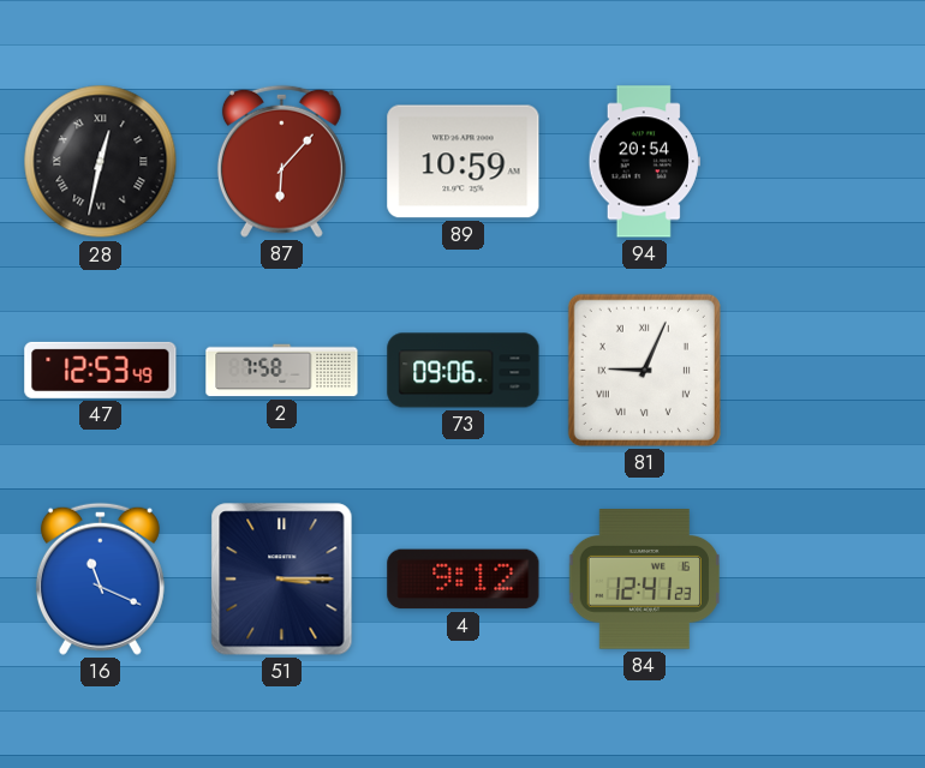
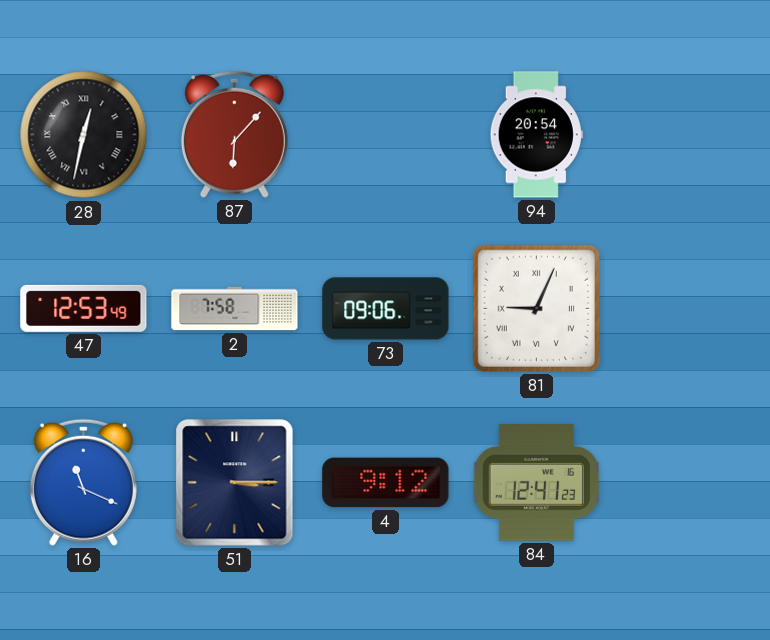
89: 10:59 -> none
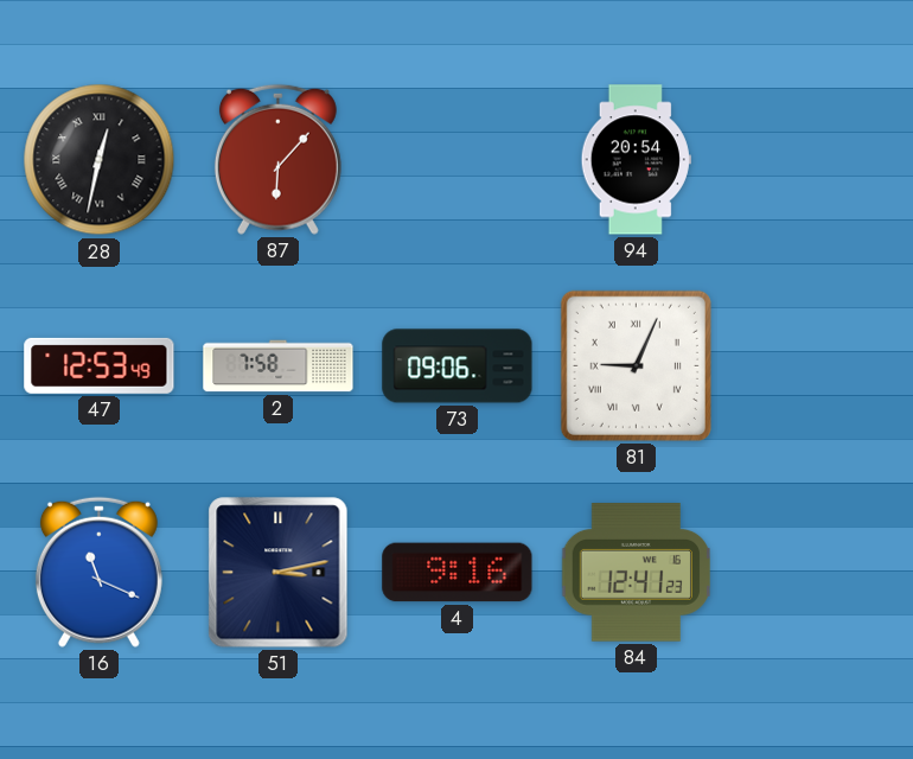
51: 3:15 -> 3:13
4: 9:12 -> 9:16
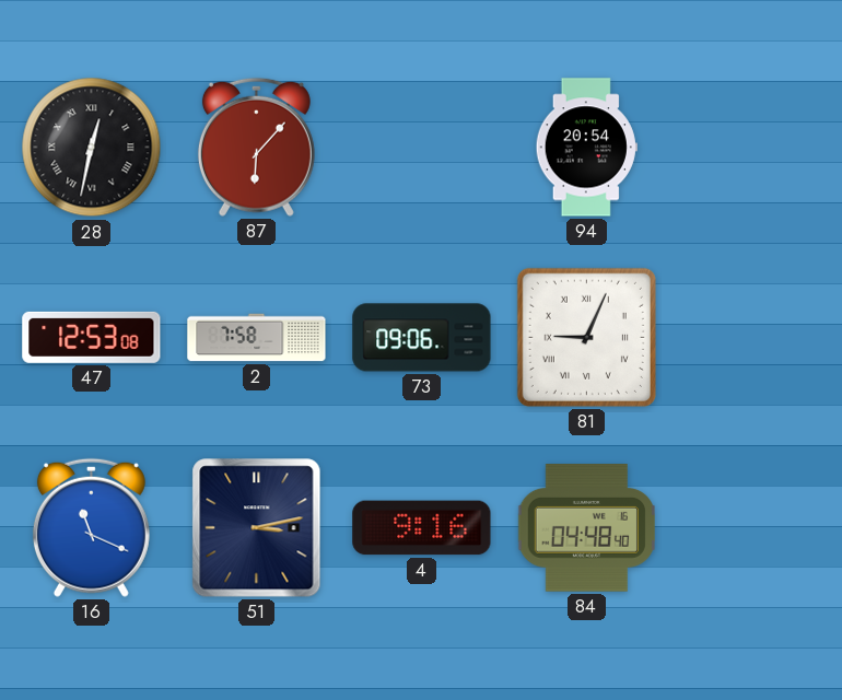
47: 12:53:49 -> 12:53:08
84: 12:41 -> 04:48
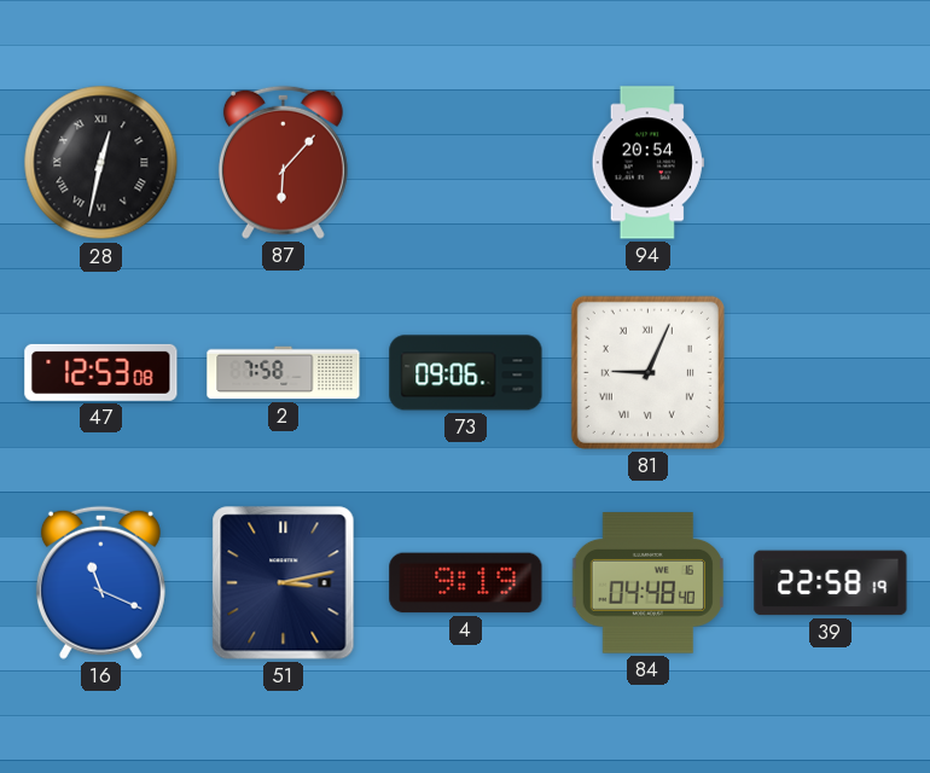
4: 9:16 -> 9:19
39: none -> 22:58
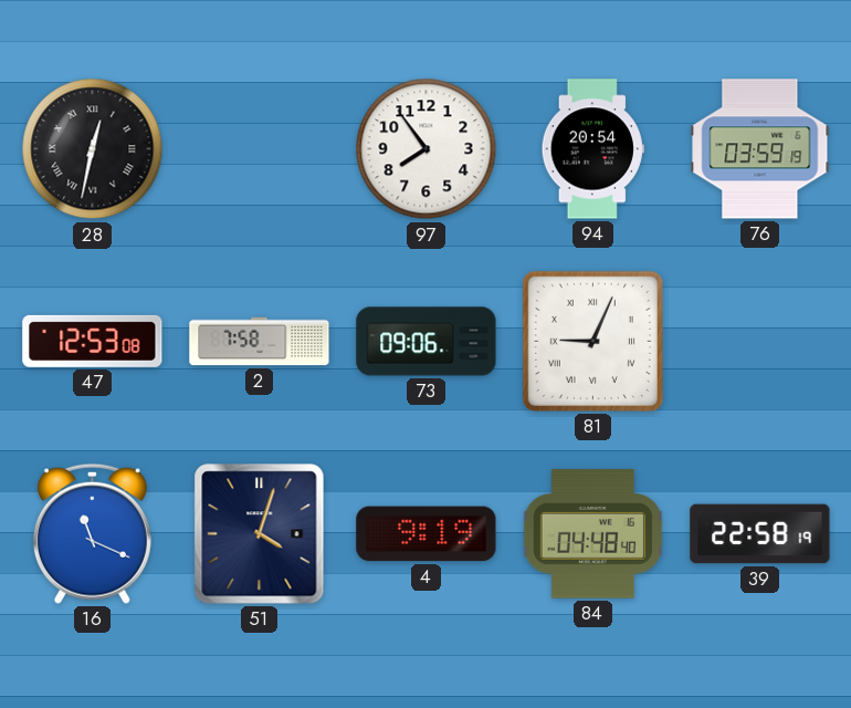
87: 6:07 -> none
97: none -> 7:54
76: none -> 03:59
51: 3:13 -> 4:03
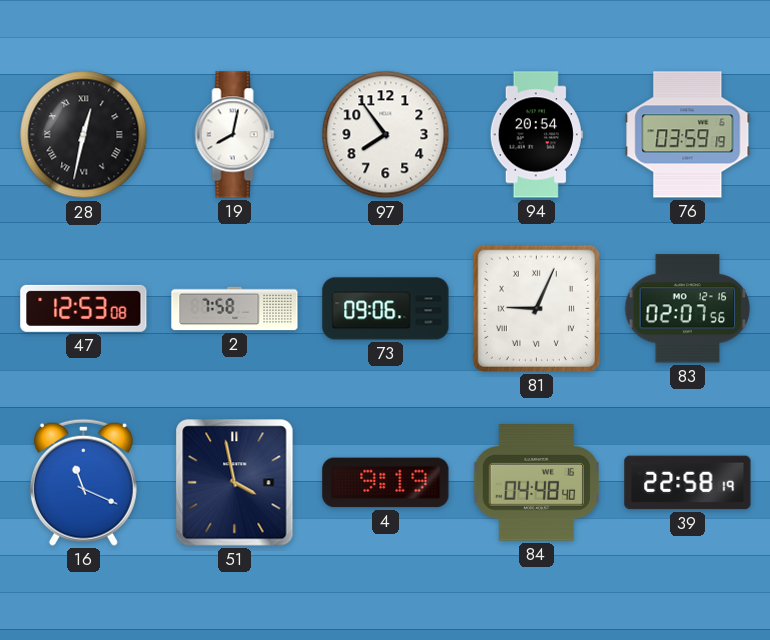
19: none -> 8:02
83: none -> 02:07
51: 4:03 -> 3:58
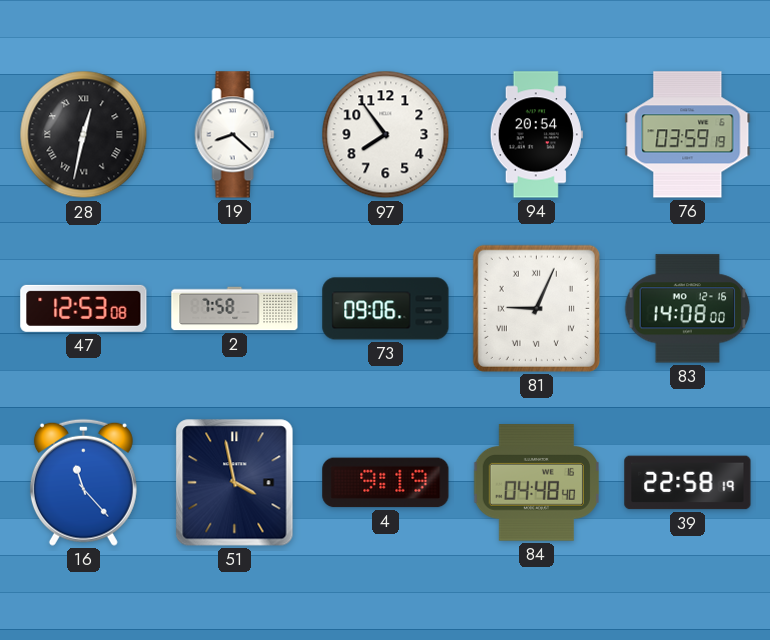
19: 8:02 -> 8:22
83: 02:07 -> 14:08
16: 11:19 -> 11:23
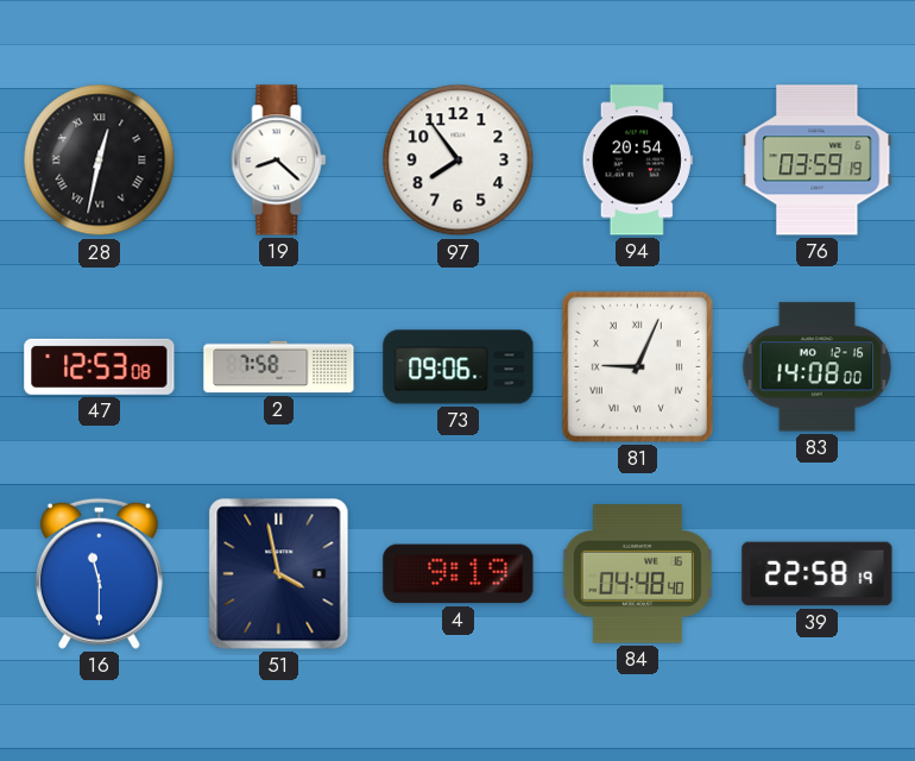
16: 11:23 -> 11:30
